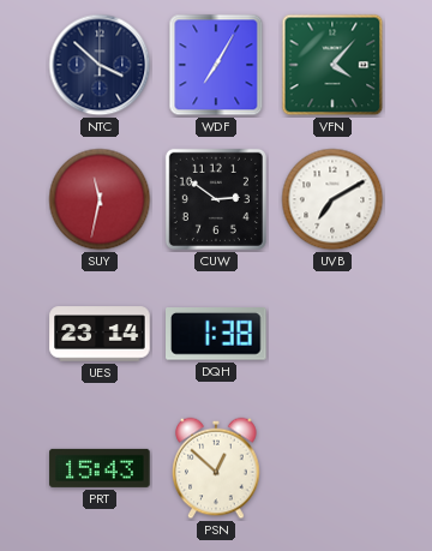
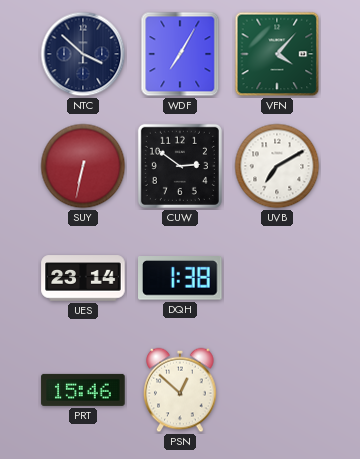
SUY: 11:32 -> 6:32
PRT: 15:43 -> 15:46
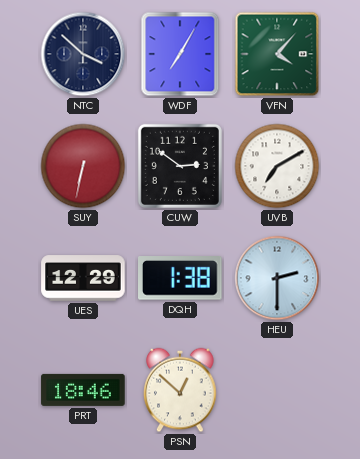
UES: 23:14 -> 12:29
HEU: none -> 2:30
PRT: 15:46 -> 18:46
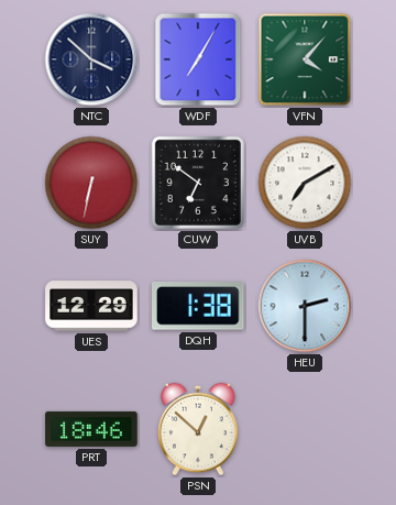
CUW: 2:51 -> 6:51
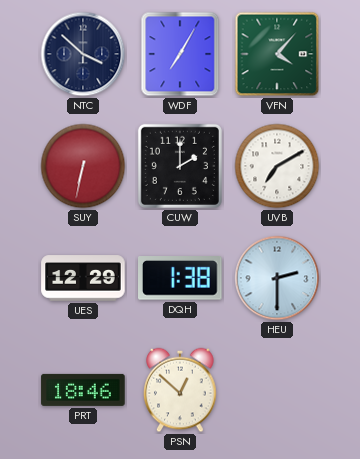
CUW: 6:51 -> 2:00
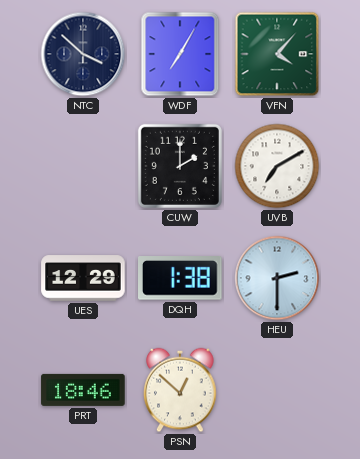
SUY: 6:32 -> none
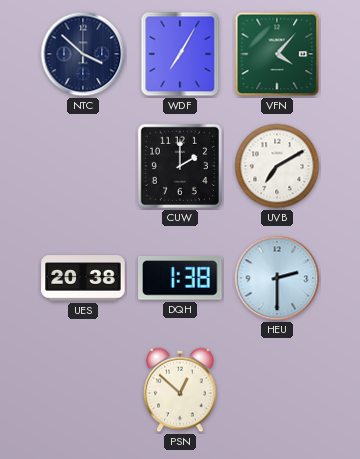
UES: 12:29 -> 20:38
PRT: 18:46 -> none
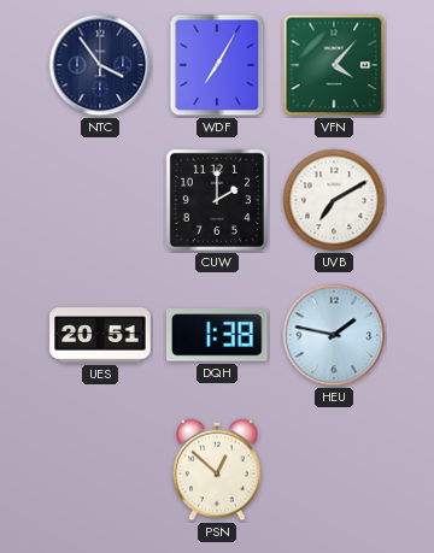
NTC: 3:52 -> 3:54
UES: 20:38 -> 20:51
HEU: 2:30 -> 1:47
